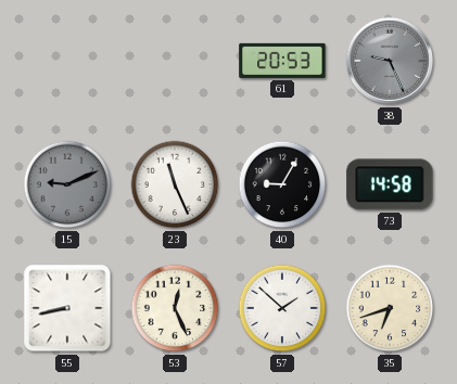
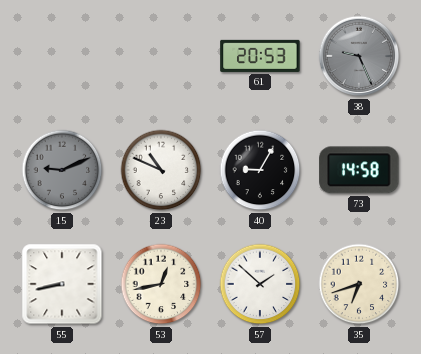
23: 11:26 -> 10:49
53: 12:26 -> 12:43
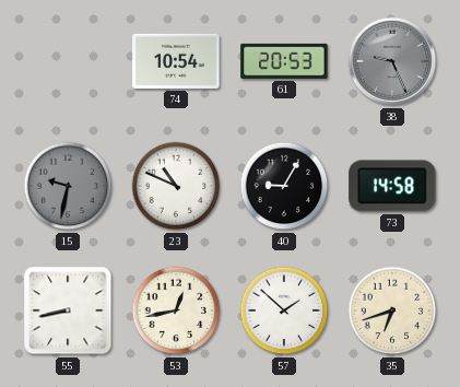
74: none -> 10:54
15: 9:11 -> 9:32
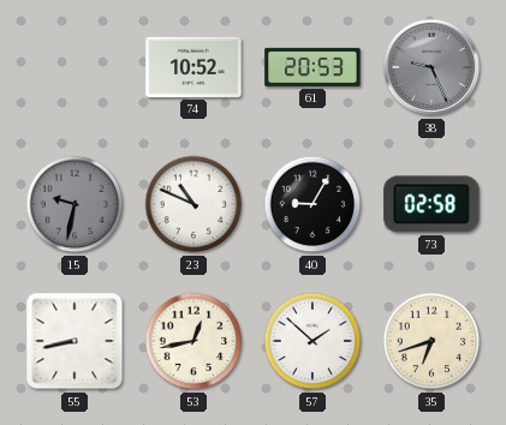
74: 10:54 -> 10:52
73: 14:58 -> 02:58
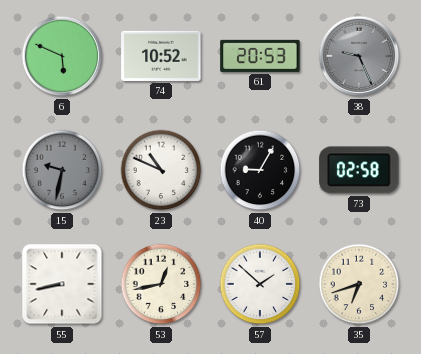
6: none -> 5:49
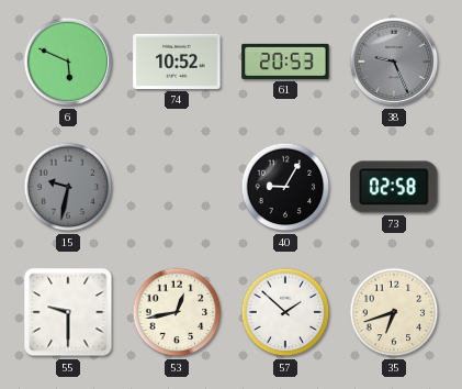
23: 10:49 -> none
55: 8:43 -> 9:30
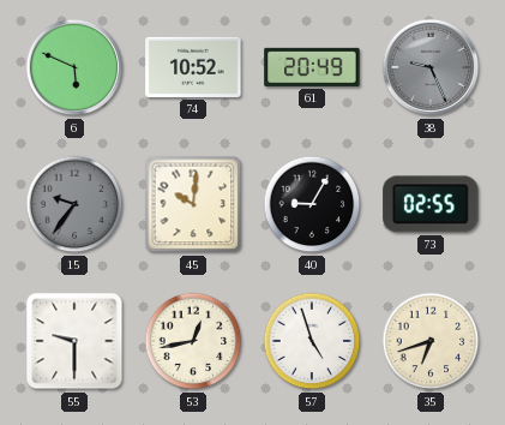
61: 20:53 -> 20:49
15: 9:32 -> 9:36
45: none -> 10:01
73: 02:58 -> 02:55
57: 1:52 -> 4:57
